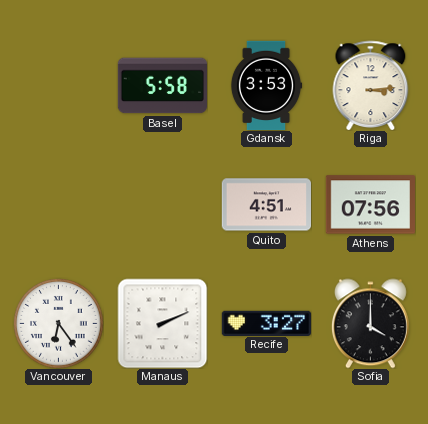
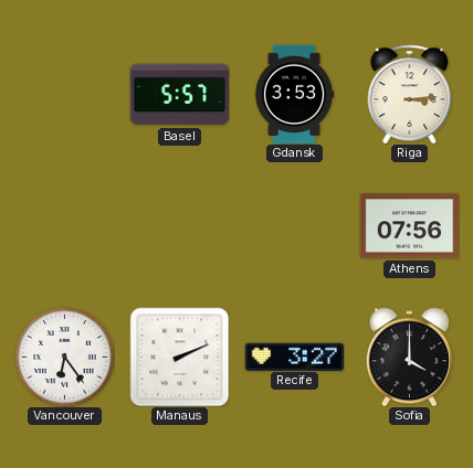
Basel: 5:58 -> 5:57
Quito: 4:51 -> none
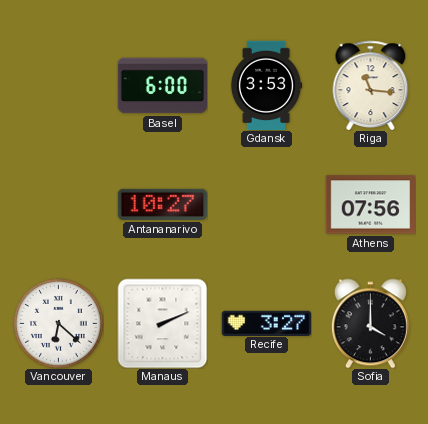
Basel: 5:57 -> 6:00
Riga: 3:14 -> 11:16
Antananarivo: none -> 10:27
Vancouver: 6:24 -> 6:22
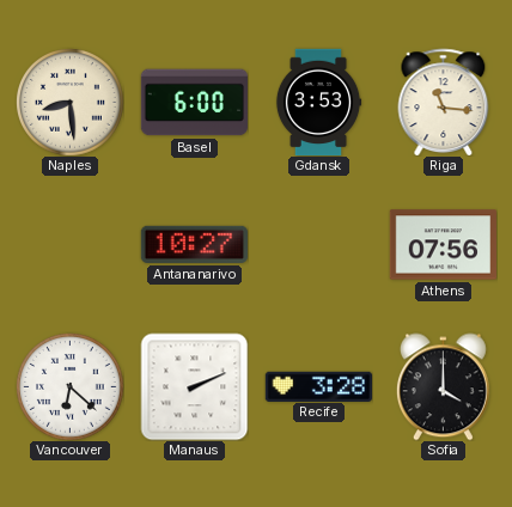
Naples: none -> 8:29
Recife: 3:27 -> 3:28
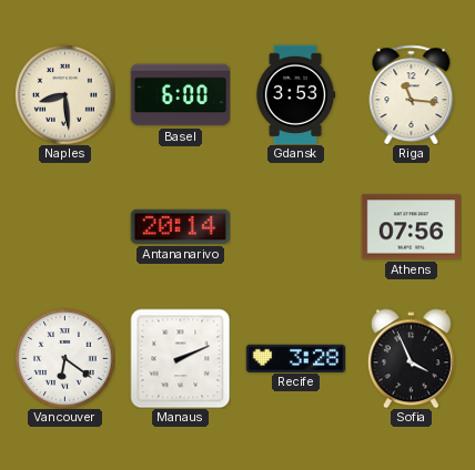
Antananarivo: 10:27 -> 20:14
Vancouver: 6:22 -> 6:21
Sofia: 4:00 -> 3:56
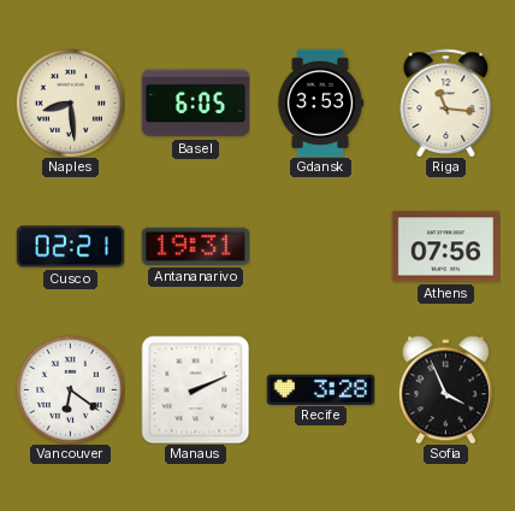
Basel: 6:00 -> 6:05
Cusco: none -> 02:21
Antananarivo: 20:14 -> 19:31
